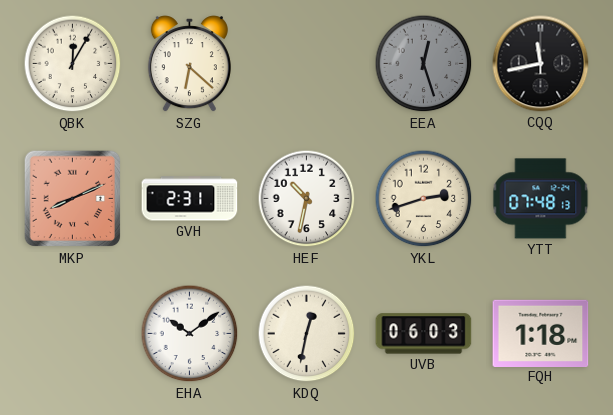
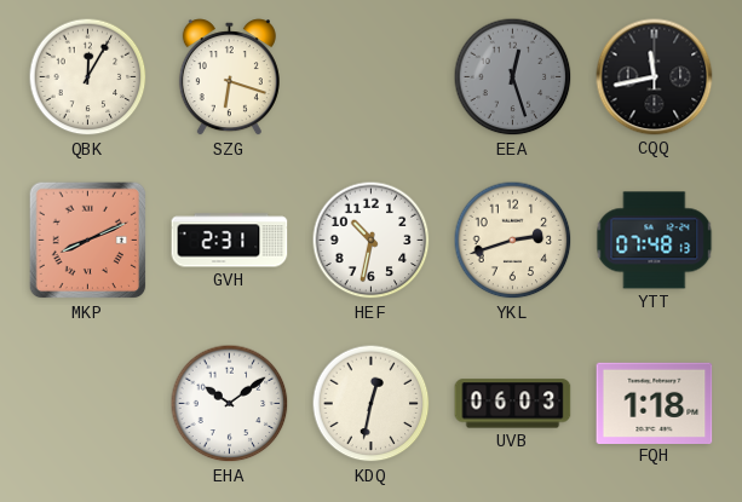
SZG: 6:22 -> 6:18
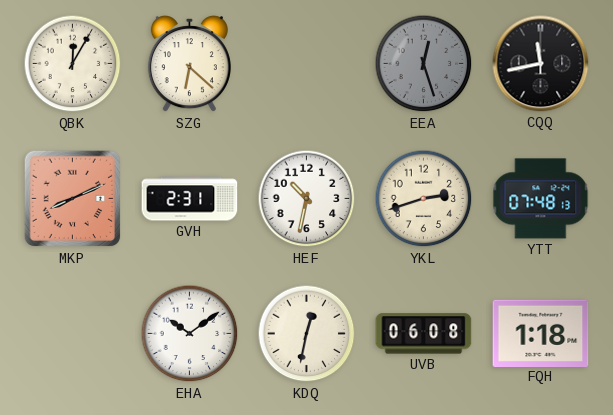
SZG: 6:18 -> 6:22
UVB: 06:03 -> 06:08
